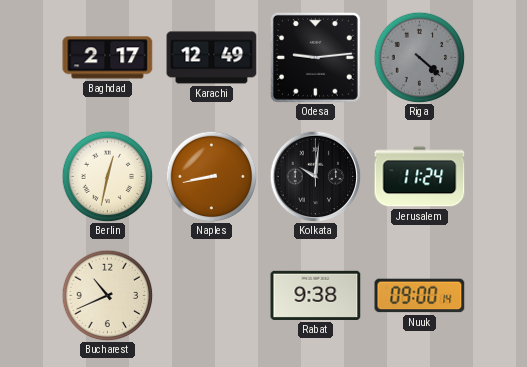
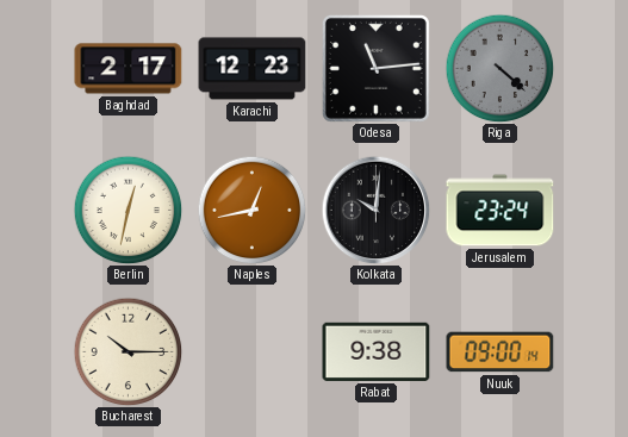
Karachi: 12:49 -> 12:23
Odesa: 9:14 -> 11:14
Naples: 8:43 -> 12:43
Jerusalem: 11:24 -> 23:24
Bucharest: 10:41 -> 10:15
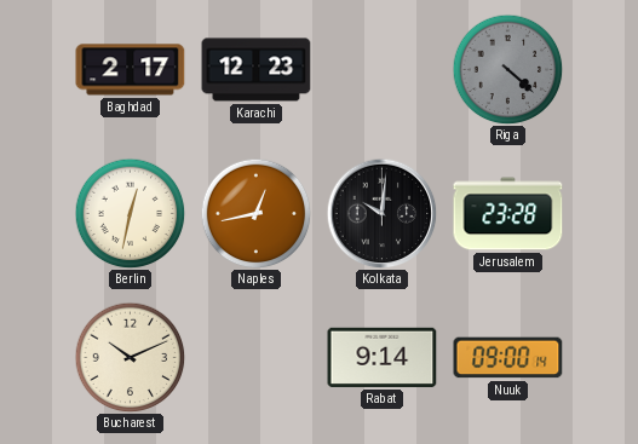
Odesa: 11:14 -> none
Jerusalem: 23:24 -> 23:28
Bucharest: 10:15 -> 10:11
Rabat: 9:38 -> 9:14
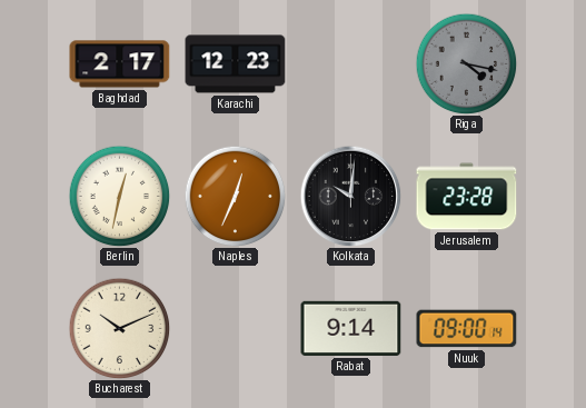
Riga: 4:22 -> 4:17
Naples: 12:43 -> 12:34
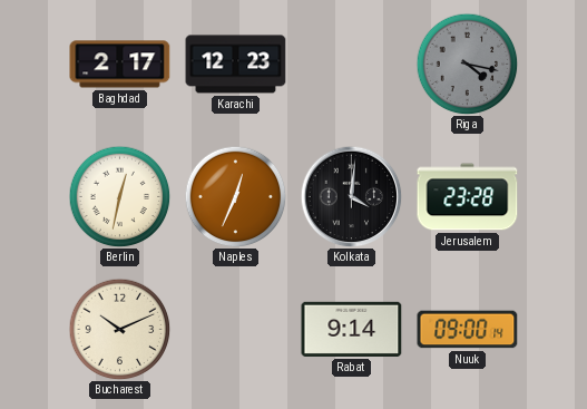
Kolkata: 10:01 -> 4:01
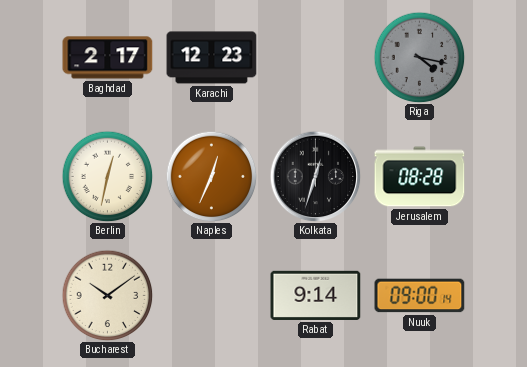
Kolkata: 4:01 -> 12:33
Jerusalem: 23:28 -> 08:28
Bucharest: 10:11 -> 10:09
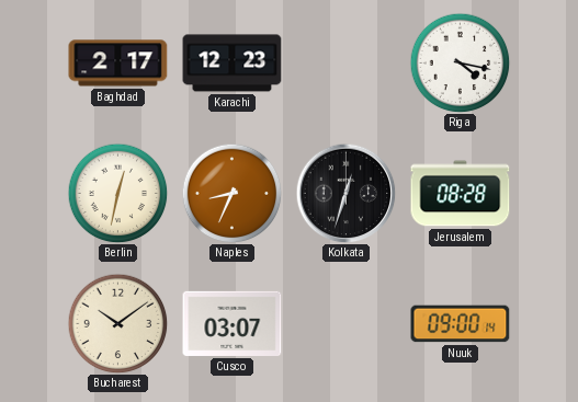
Riga dial: grey -> white
Naples: 12:34 -> 8:34
Cusco: none -> 03:07
Rabat: 9:14 -> none
